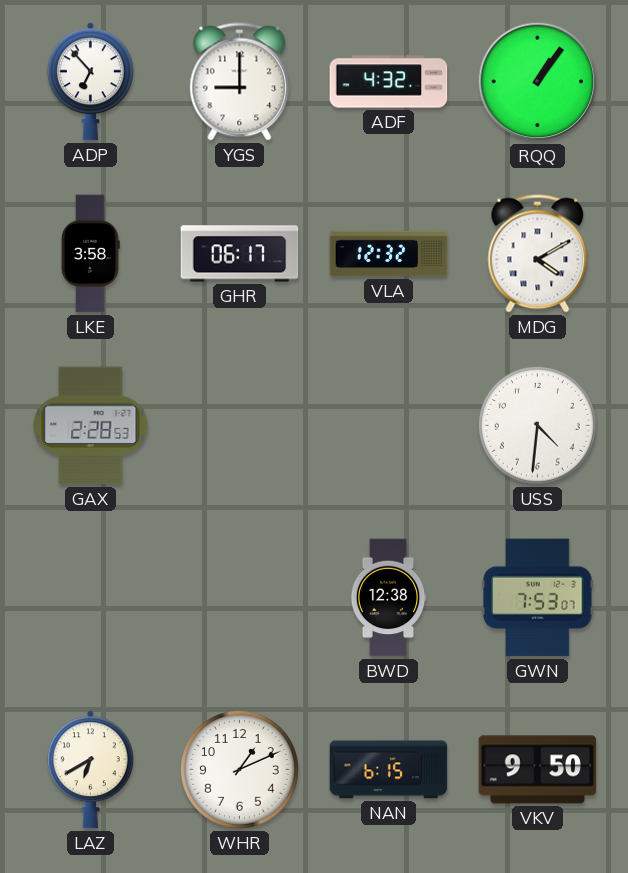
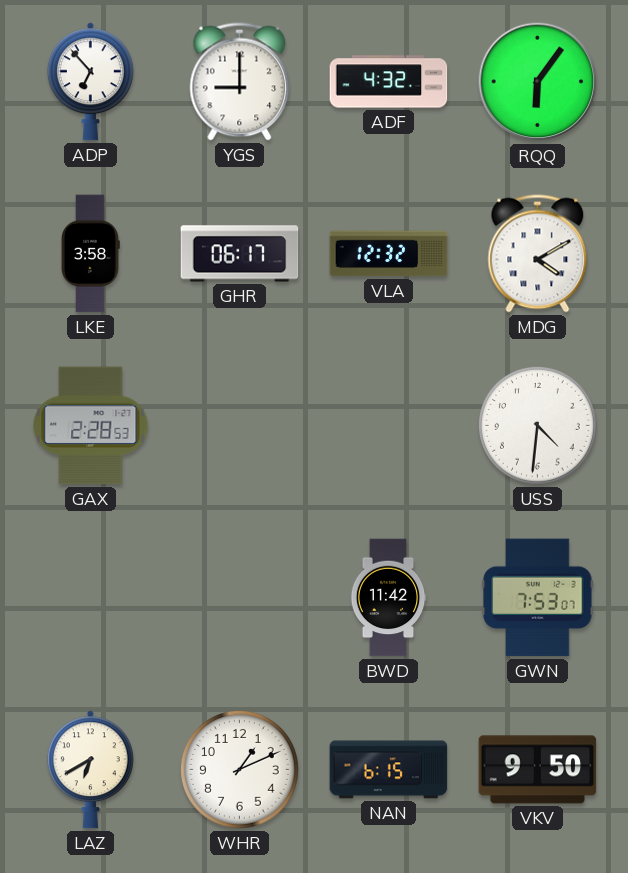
RQQ: 1:06 -> 6:06
BWD: 12:38 -> 11:42
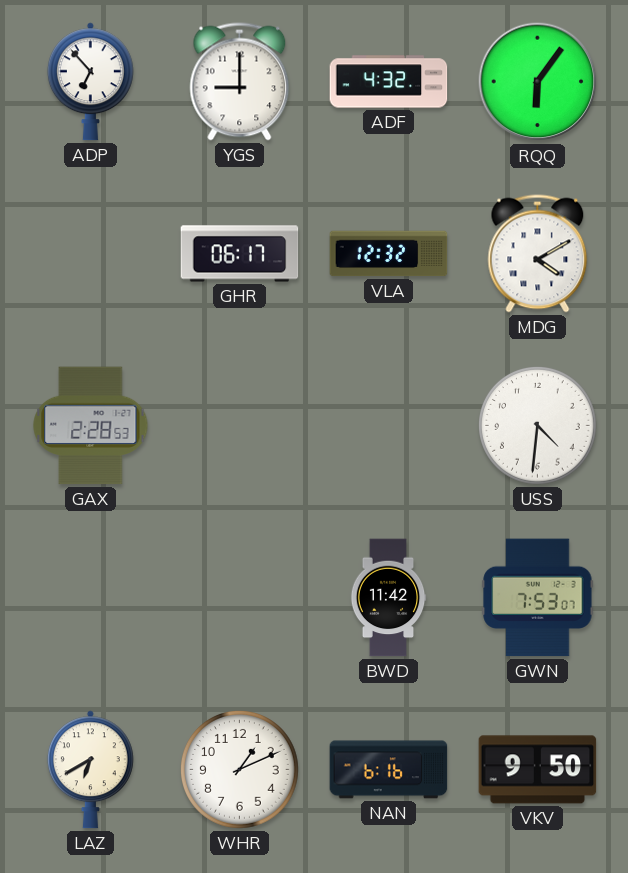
LKE: 3:58 -> none
NAN: 6:15 -> 6:16
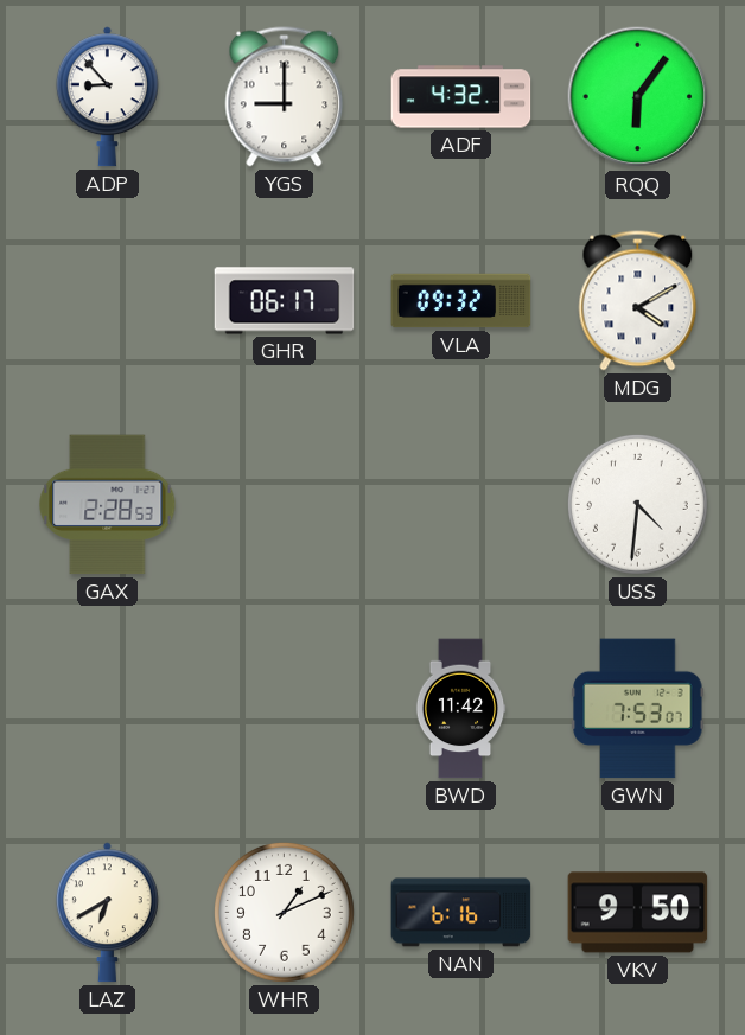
ADP: 6:53 -> 8:53
VLA: 12:32 -> 09:32
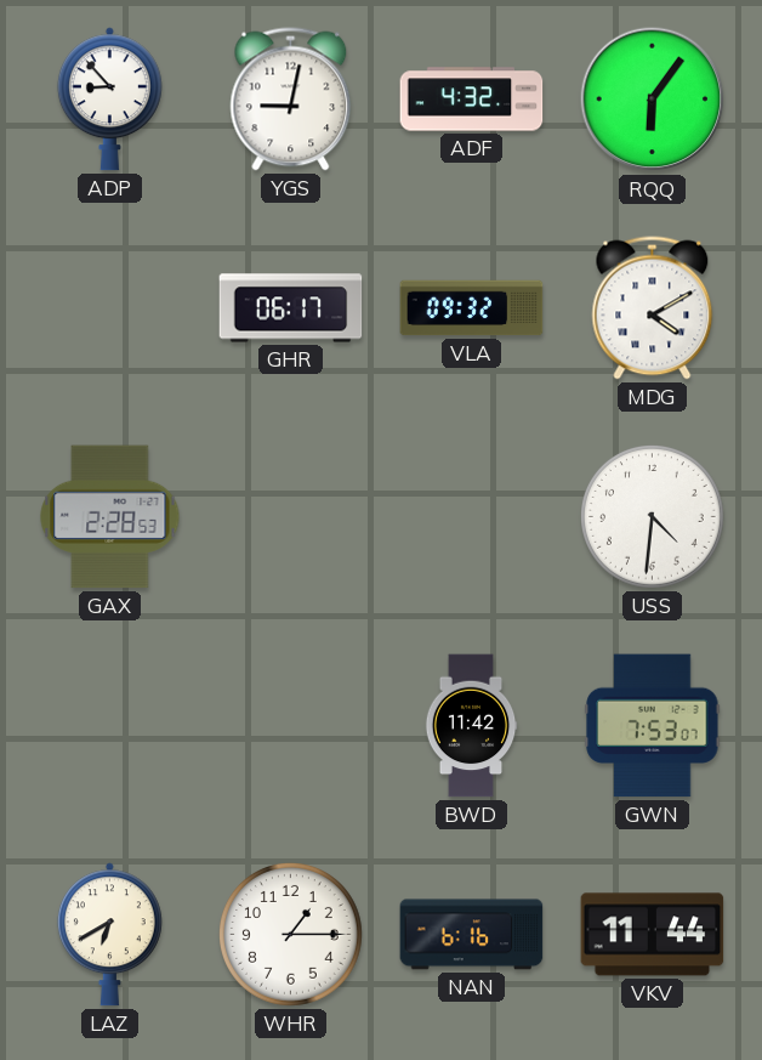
YGS: 9:00 -> 9:02
WHR: 1:11 -> 1:15
VKV: 9:50 -> 11:44
